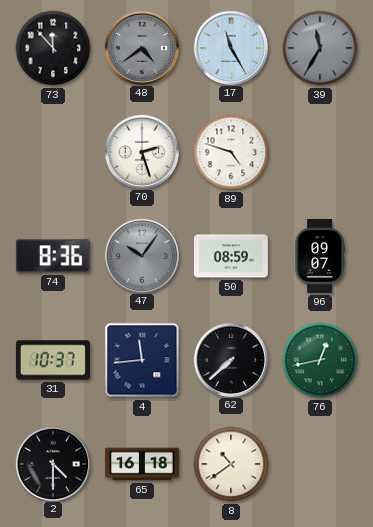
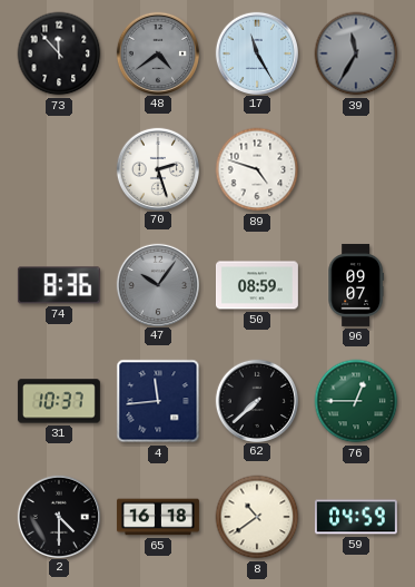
76: 12:43 -> 12:45
59: none -> 04:59
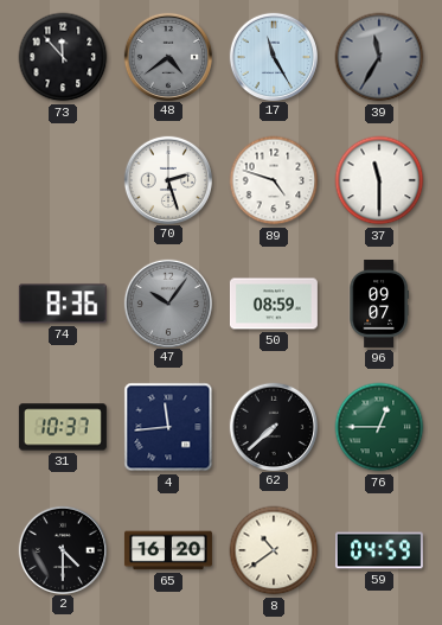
37: none -> 11:30
65: 16:18 -> 16:20
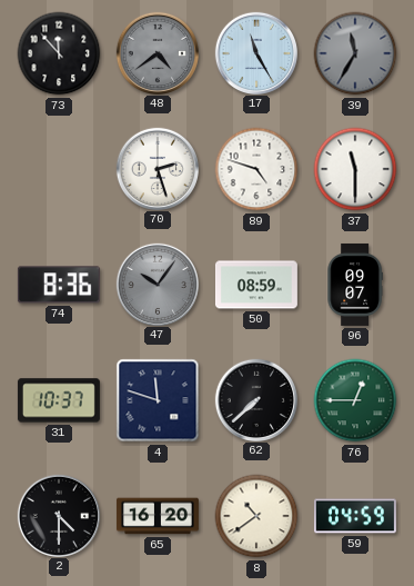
4: 11:44 -> 11:48
